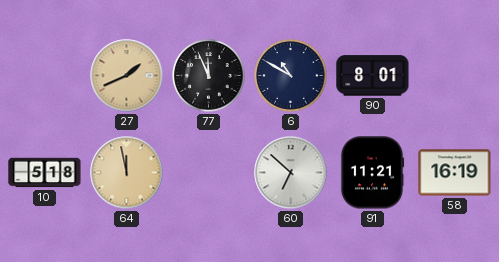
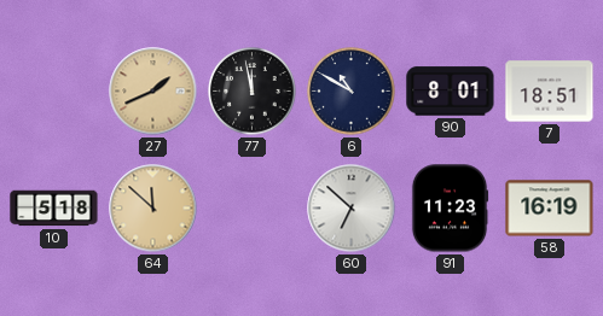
77: 11:56 -> 11:58
7: none -> 18:51
64: 11:58 -> 11:52
91: 11:21 -> 11:23
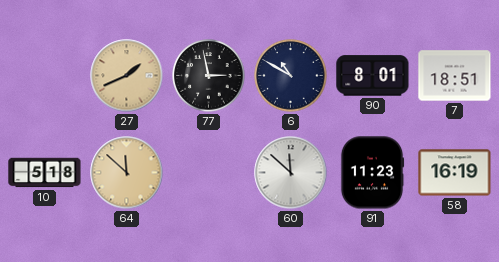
77: 11:58 -> 2:58
60: 6:52 -> 11:52
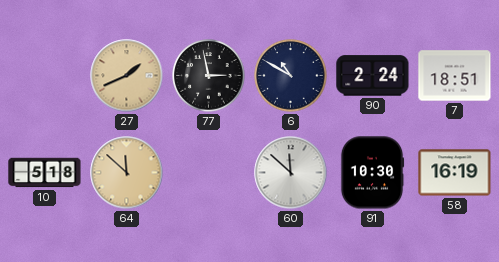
90: 8:01 -> 2:24
91: 11:23 -> 10:30
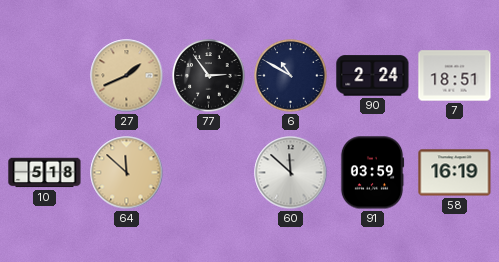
77: 2:58 -> 2:54
91: 10:30 -> 03:59
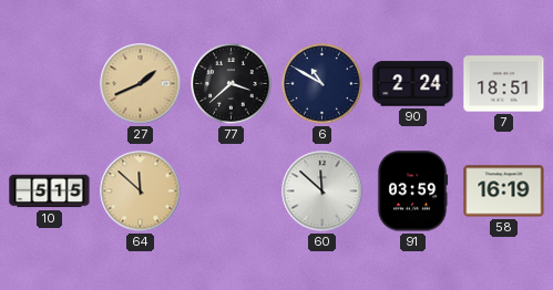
77: 2:54 -> 3:38
10: 5:18 -> 5:15
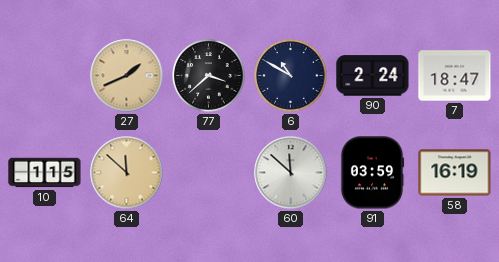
7: 18:51 -> 18:47
10: 5:15 -> 1:15
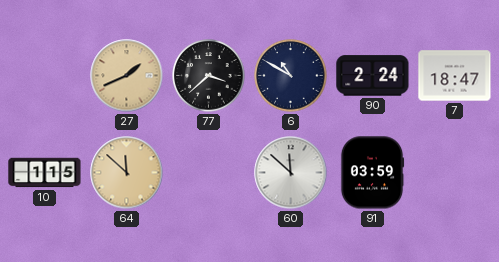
58: 16:19 -> none
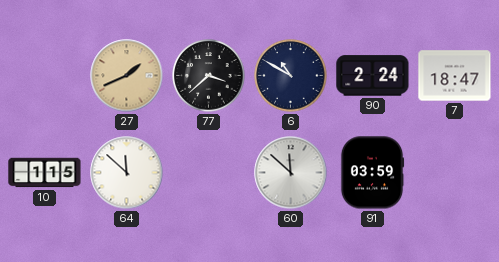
64 dial: champagne -> white
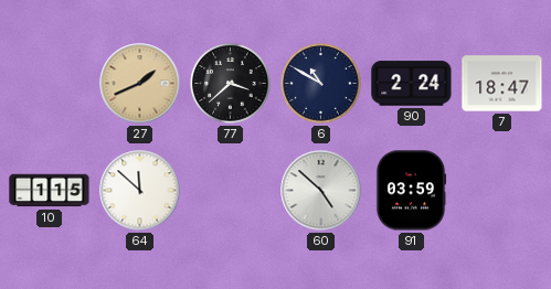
60: 11:52 -> 4:52
